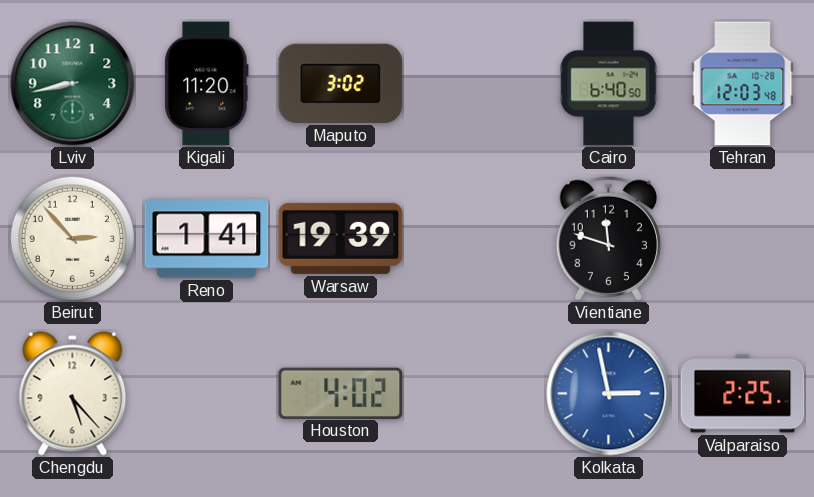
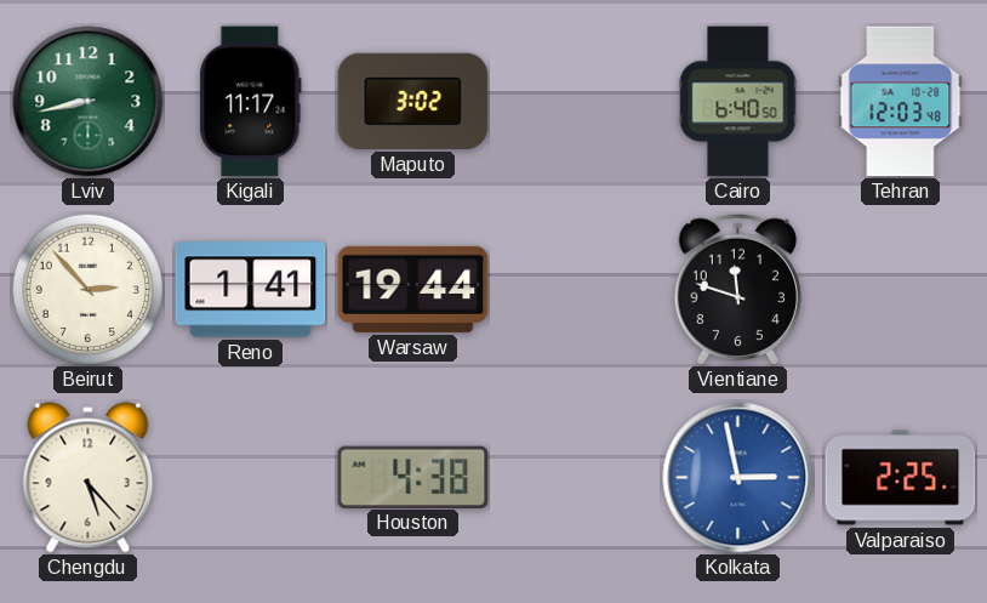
Kigali: 11:20 -> 11:17
Warsaw: 19:39 -> 19:44
Houston: 4:02 -> 4:38
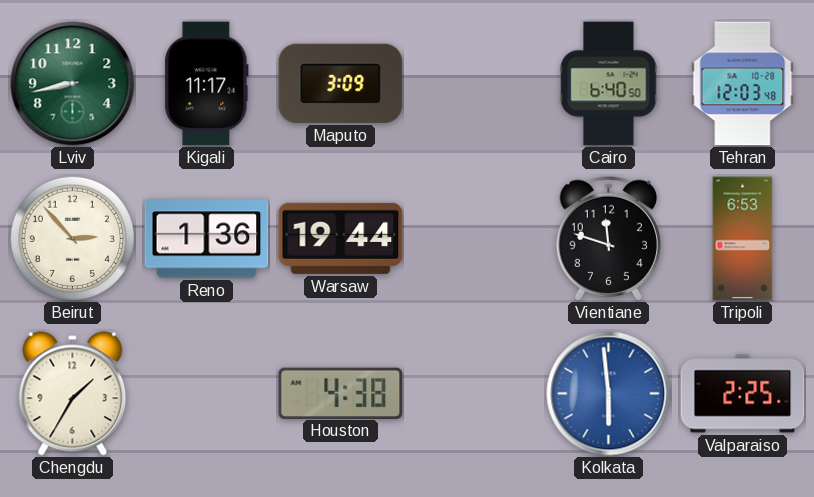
Maputo: 3:02 -> 3:09
Reno: 1:41 -> 1:36
Tripoli: none -> 6:53
Chengdu: 5:23 -> 1:35
Kolkata: 2:58 -> 5:59
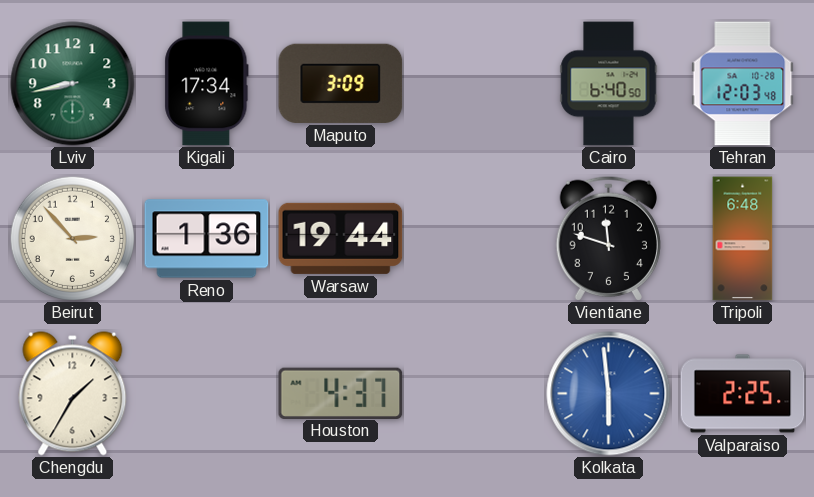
Kigali: 11:17 -> 17:34
Tripoli: 6:53 -> 6:48
Houston: 4:38 -> 4:37
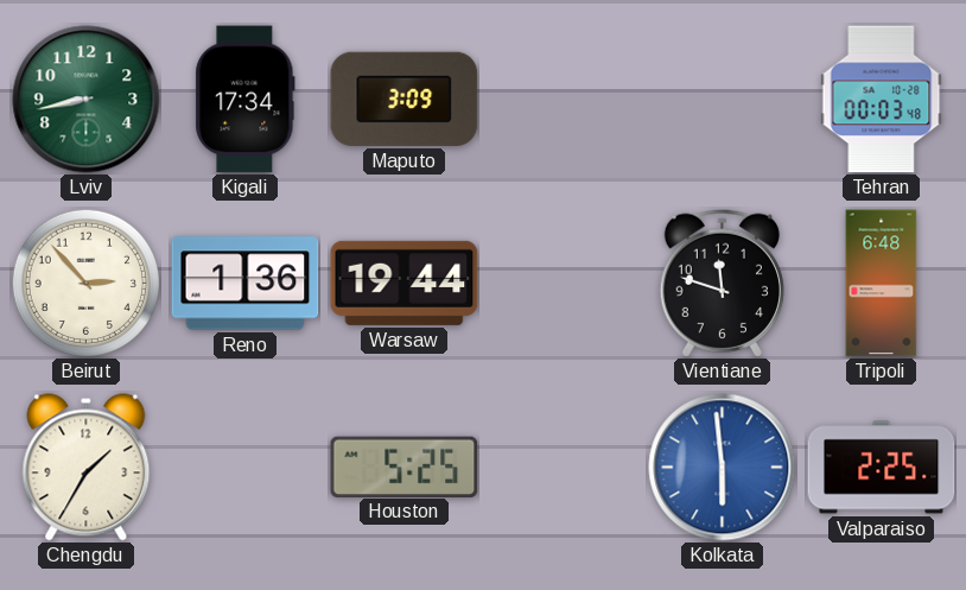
Cairo: 6:40 -> none
Tehran: 12:03 -> 00:03
Houston: 4:37 -> 5:25
